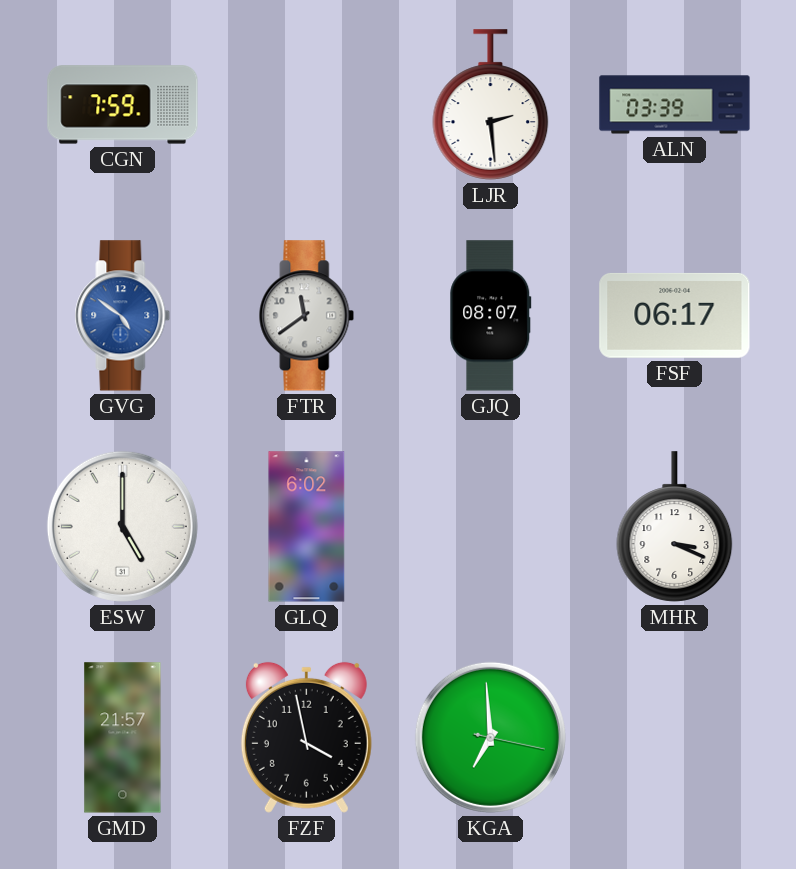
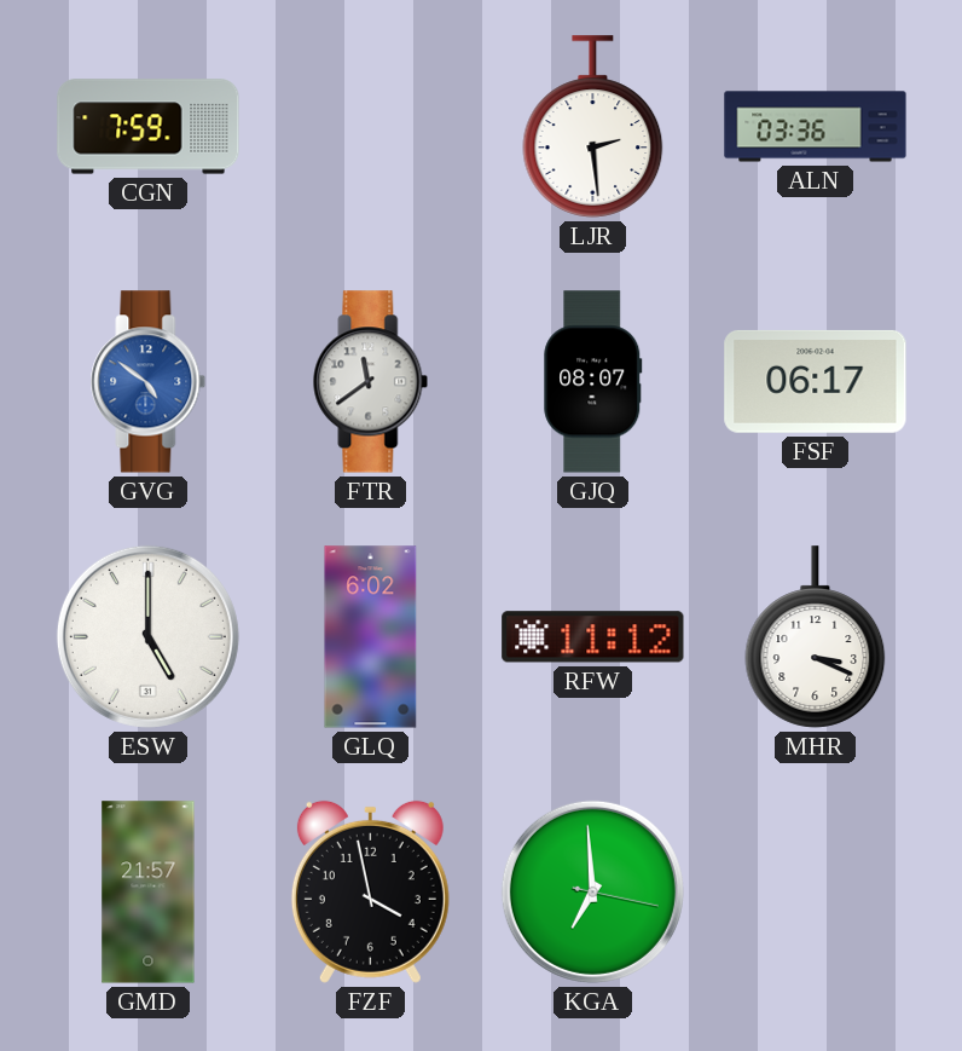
ALN: 03:39 -> 03:36
RFW: none -> 11:12
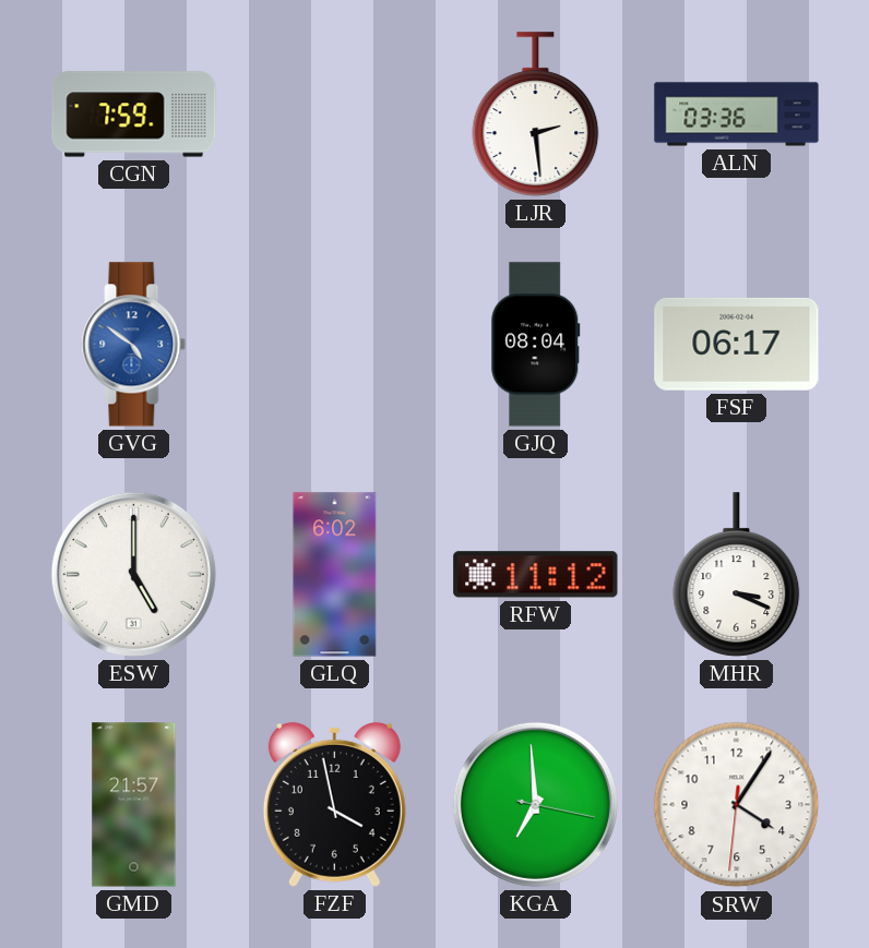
FTR: 11:39 -> none
GJQ: 08:07 -> 08:04
SRW: none -> 4:05
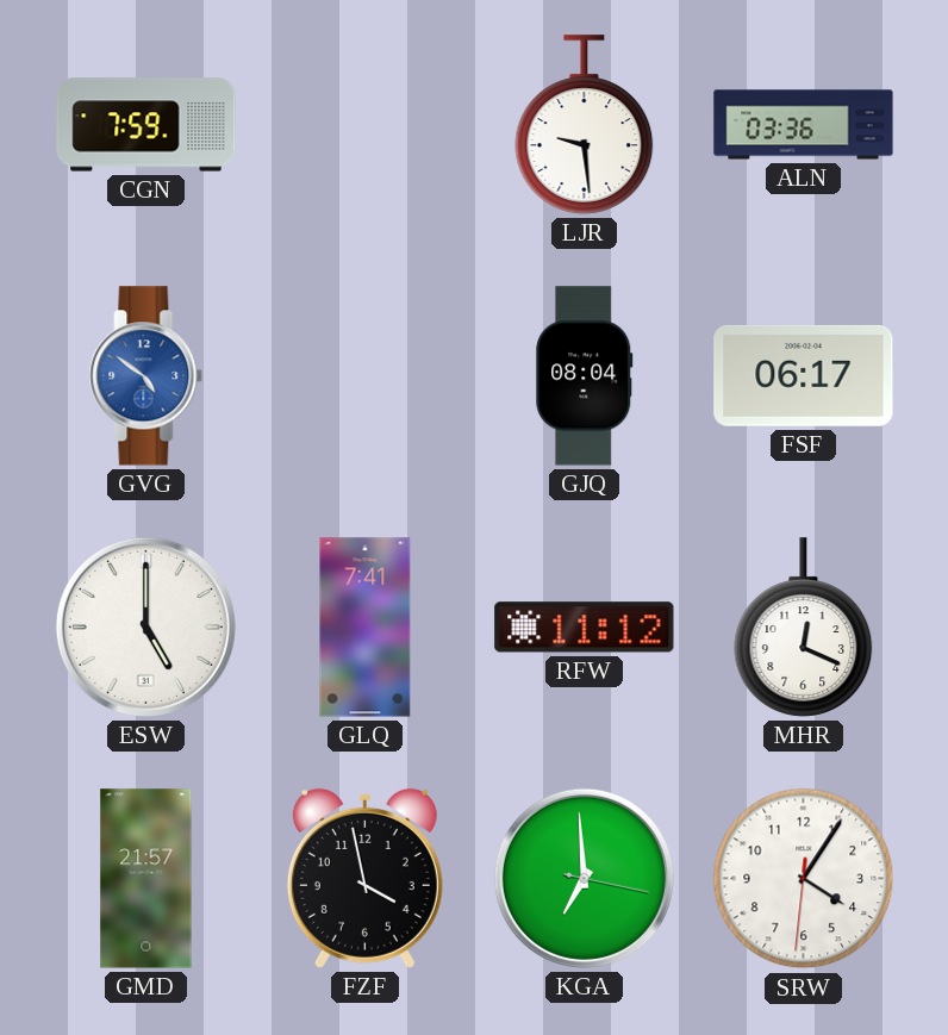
LJR: 2:29 -> 9:29
GLQ: 6:02 -> 7:41
MHR: 3:19 -> 12:19
